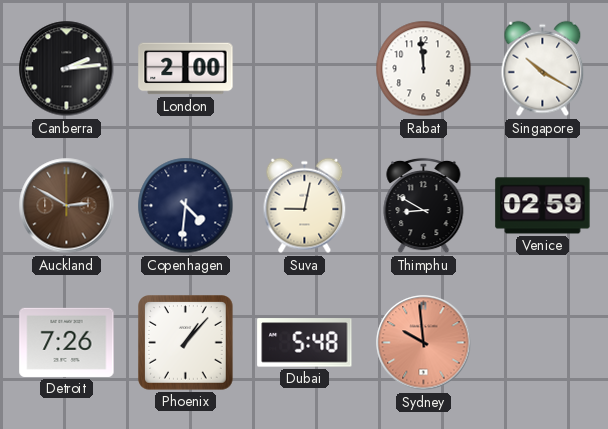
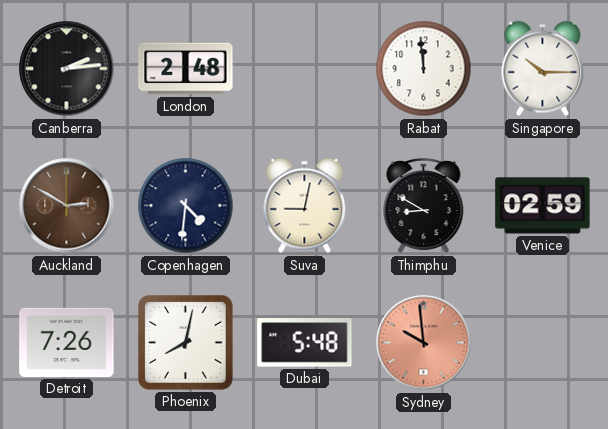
London: 2:00 -> 2:48
Singapore: 10:20 -> 10:15
Phoenix: 1:07 -> 8:02
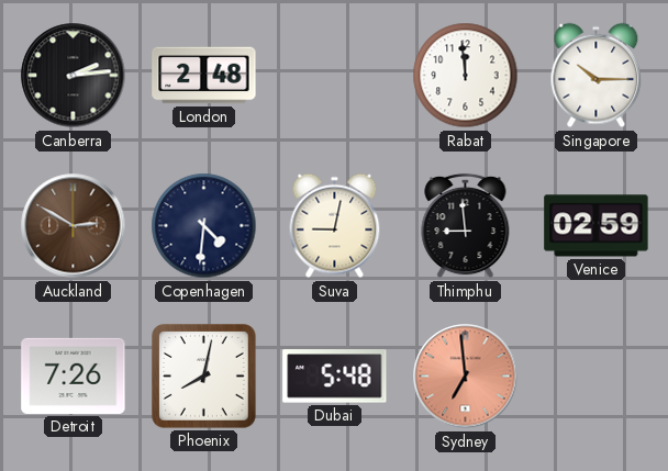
Thimphu: 8:50 -> 8:59
Sydney: 9:59 -> 6:59
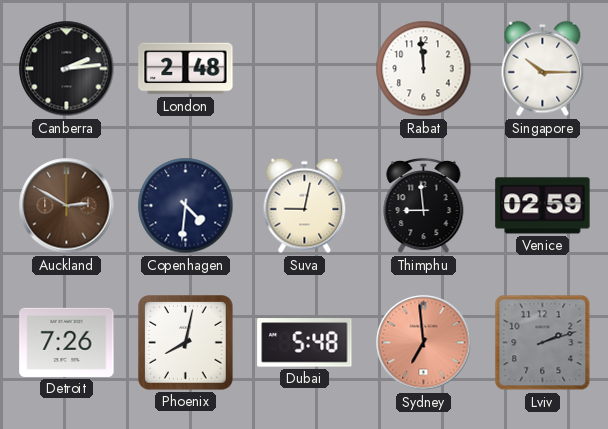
Lviv: none -> 2:12
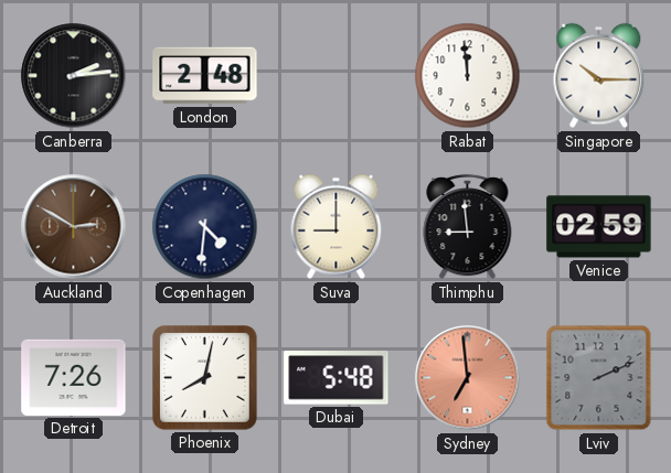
Suva: 9:02 -> 9:00
Lviv: 2:12 -> 2:11
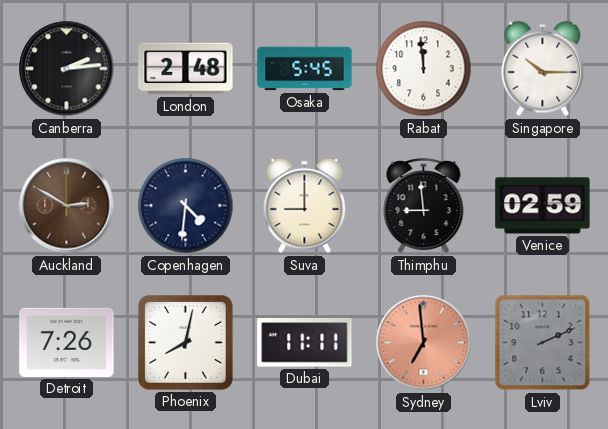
Osaka: none -> 5:45
Dubai: 5:48 -> 11:11
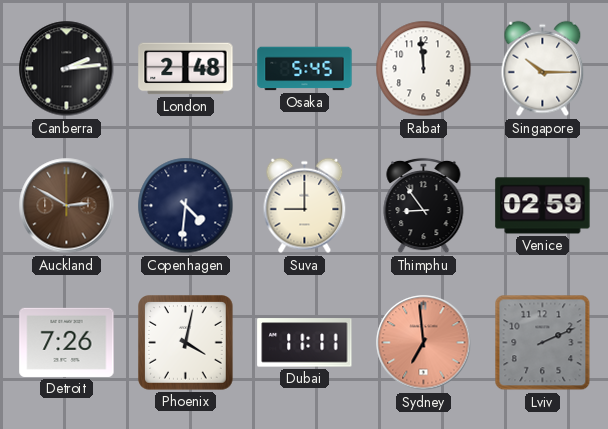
Thimphu: 8:59 -> 8:54
Phoenix: 8:02 -> 4:02
